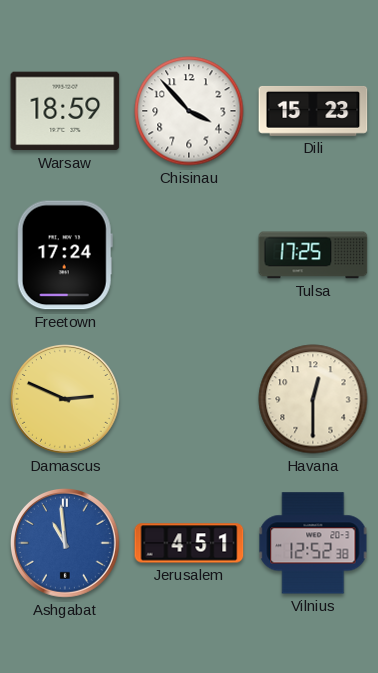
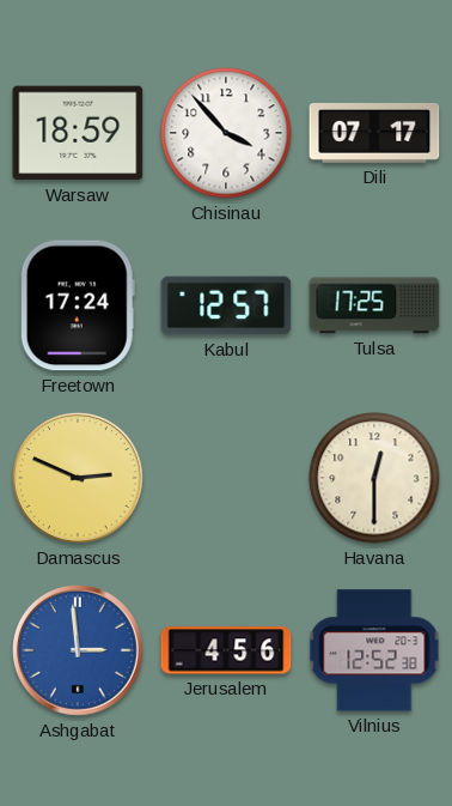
Dili: 15:23 -> 07:17
Kabul: none -> 12:57
Ashgabat: 10:59 -> 2:59
Jerusalem: 4:51 -> 4:56
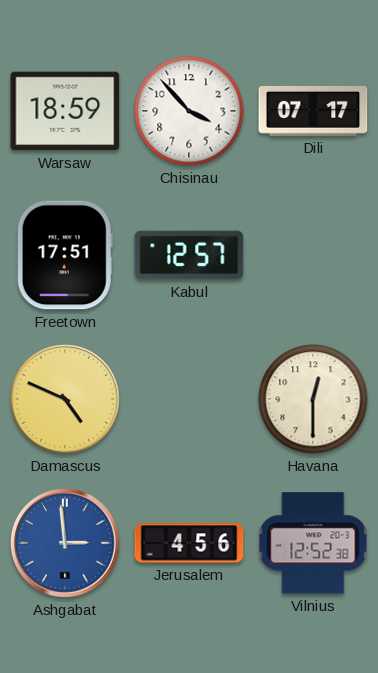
Freetown: 17:24 -> 17:51
Tulsa: 17:25 -> none
Damascus: 2:49 -> 4:49
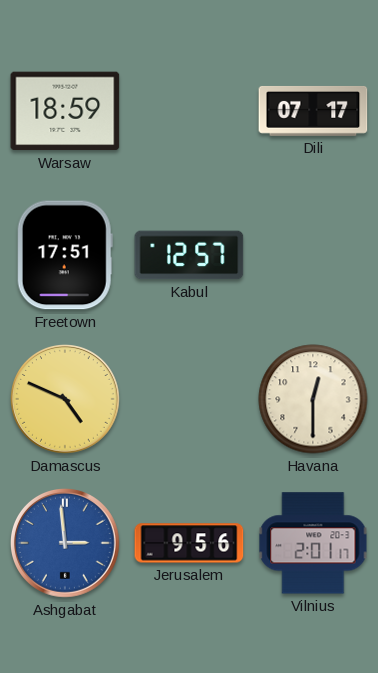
Chisinau: 3:53 -> none
Jerusalem: 4:56 -> 9:56
Vilnius: 12:52 -> 2:01
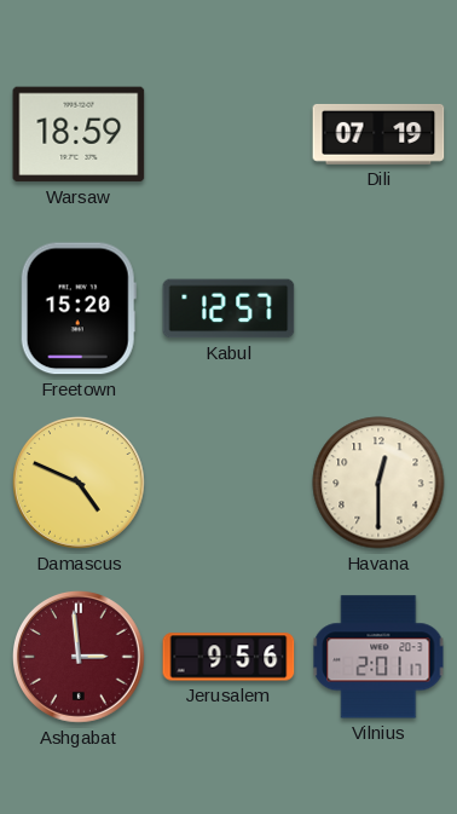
Dili: 07:17 -> 07:19
Freetown: 17:51 -> 15:20
Ashgabat dial: blue -> burgundy
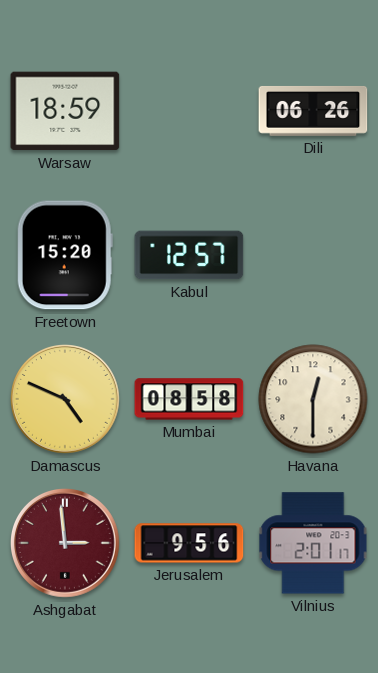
Dili: 07:19 -> 06:26
Mumbai: none -> 08:58
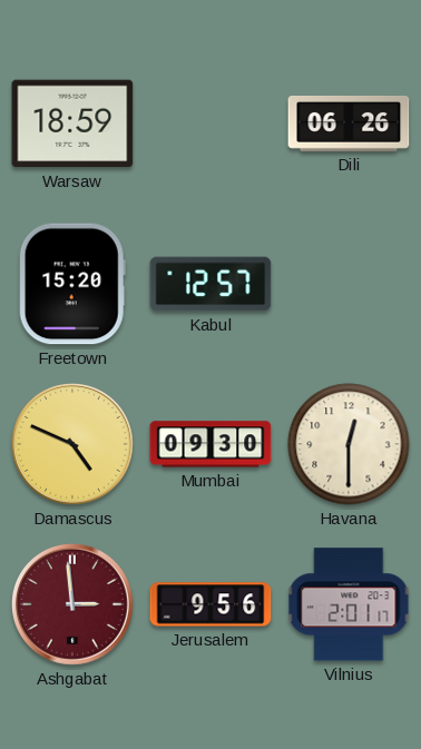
Mumbai: 08:58 -> 09:30
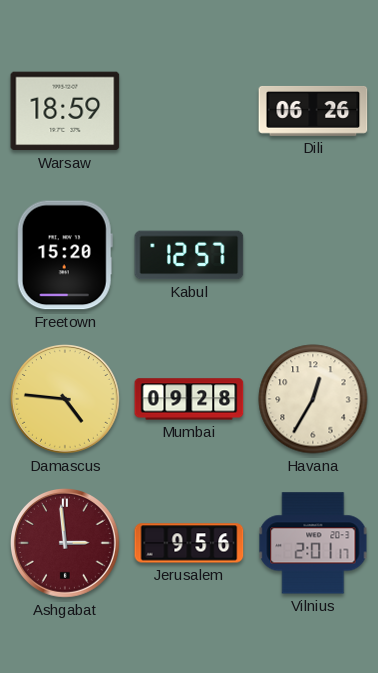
Damascus: 4:49 -> 4:46
Mumbai: 09:30 -> 09:28
Havana: 12:30 -> 12:35
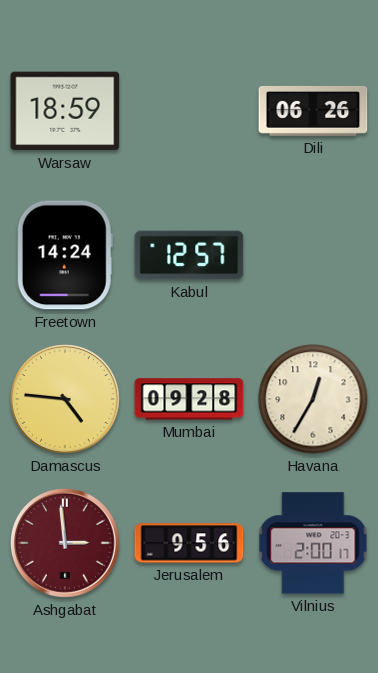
Freetown: 15:20 -> 14:24
Vilnius: 2:01 -> 2:00
